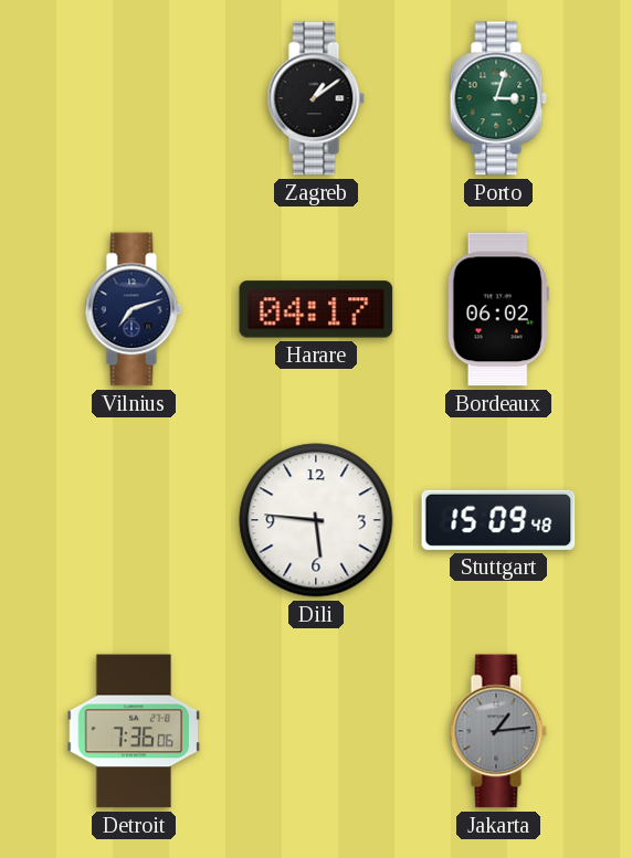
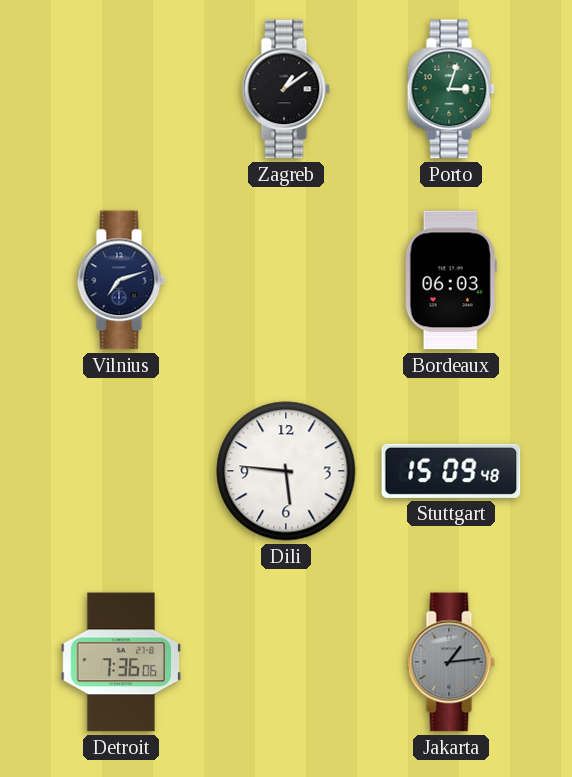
Harare: 04:17 -> none
Bordeaux: 06:02 -> 06:03
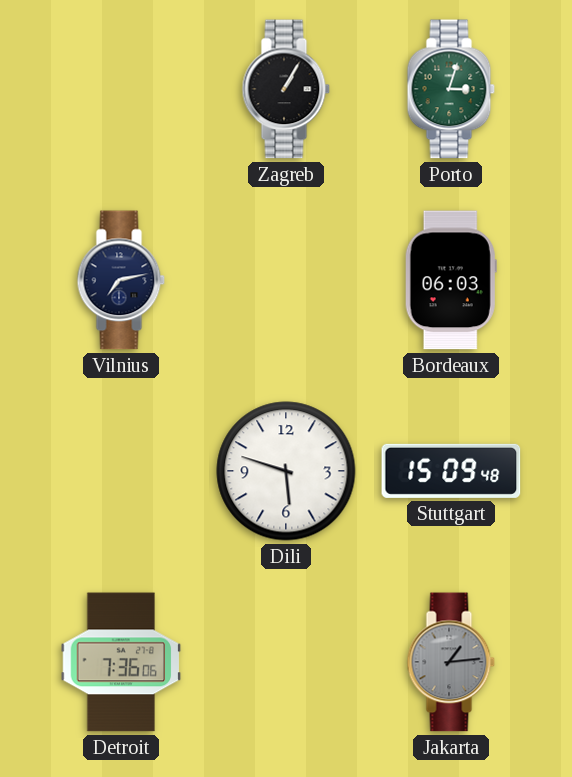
Zagreb: 1:09 -> 1:05
Vilnius: 7:12 -> 7:13
Dili: 5:46 -> 5:48
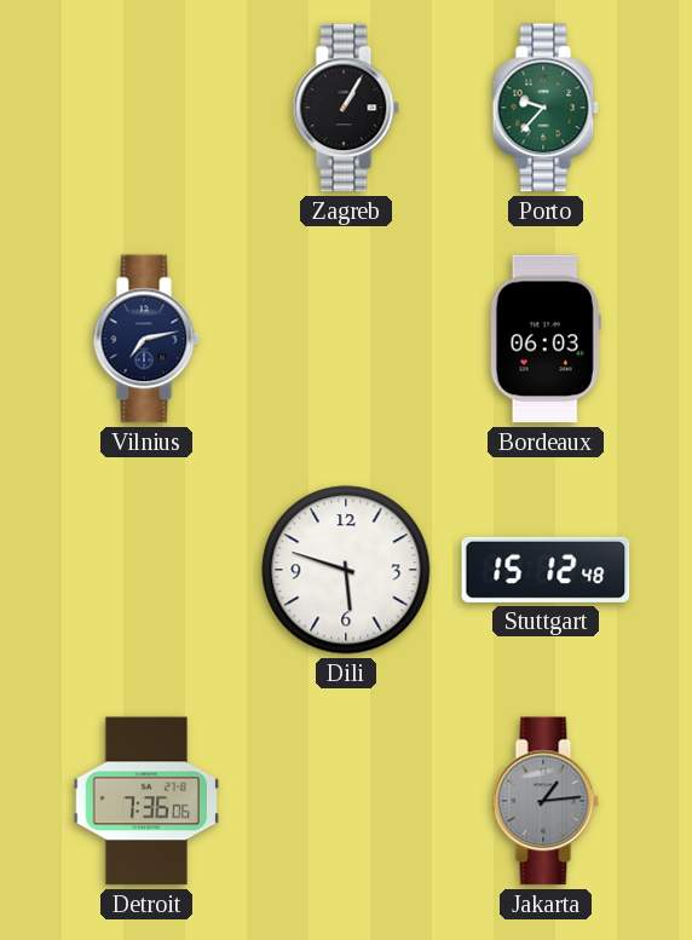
Porto: 3:03 -> 9:37
Stuttgart: 15:09 -> 15:12
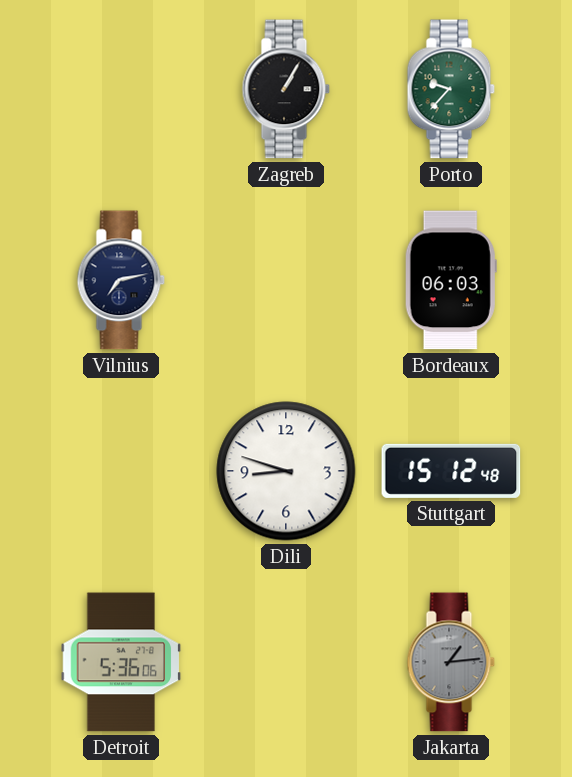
Dili: 5:48 -> 8:48
Detroit: 7:36 -> 5:36
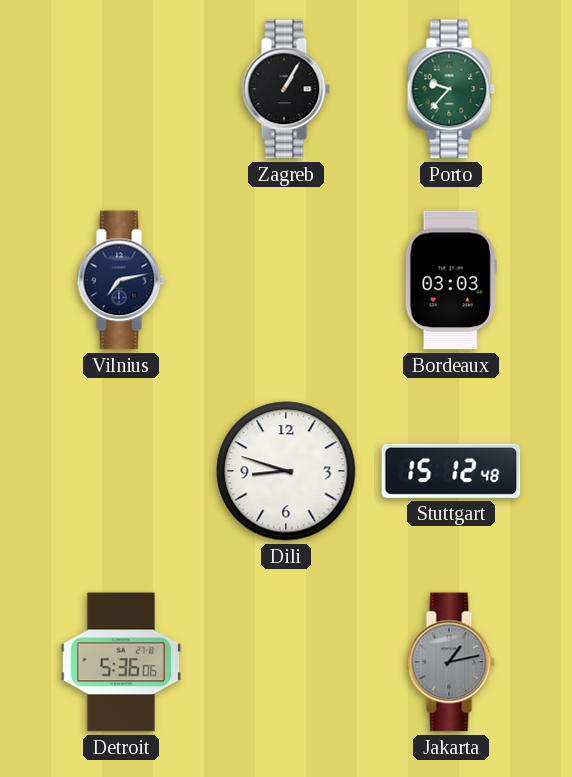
Bordeaux: 06:03 -> 03:03
Jakarta: 1:14 -> 1:13
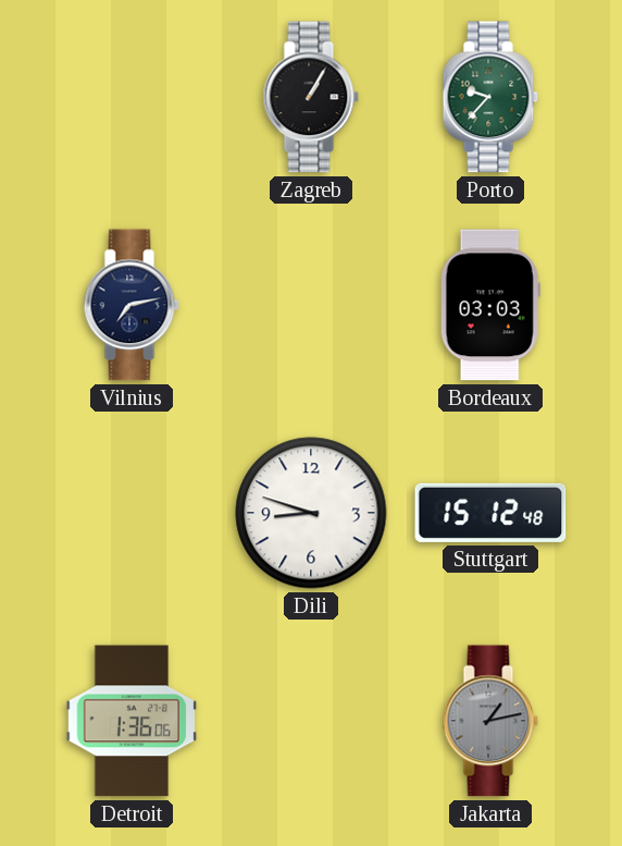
Detroit: 5:36 -> 1:36
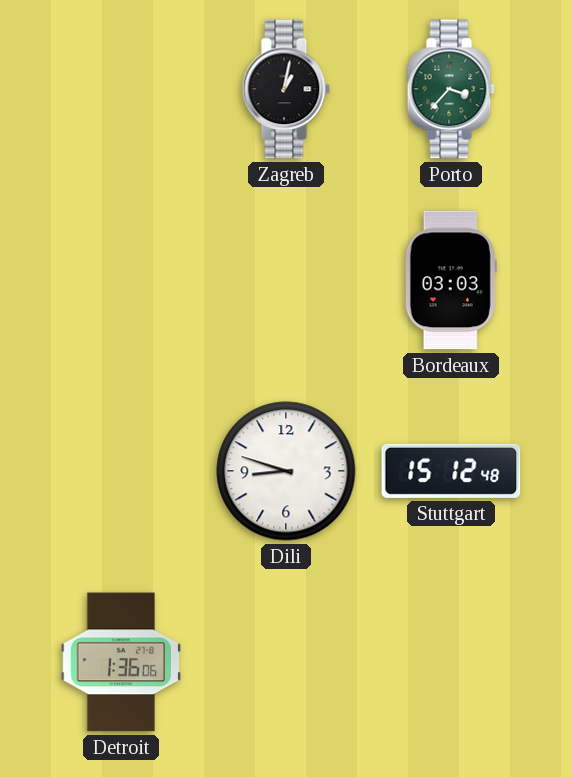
Zagreb: 1:05 -> 1:02
Porto: 9:37 -> 3:37
Vilnius: 7:13 -> none
Jakarta: 1:13 -> none
